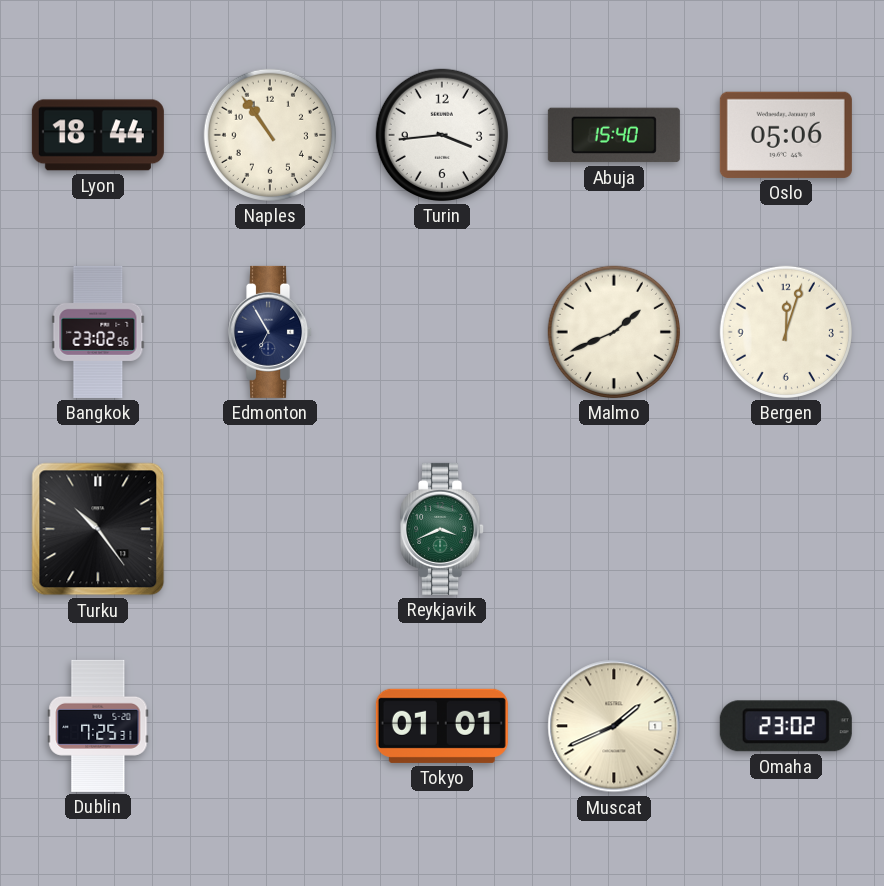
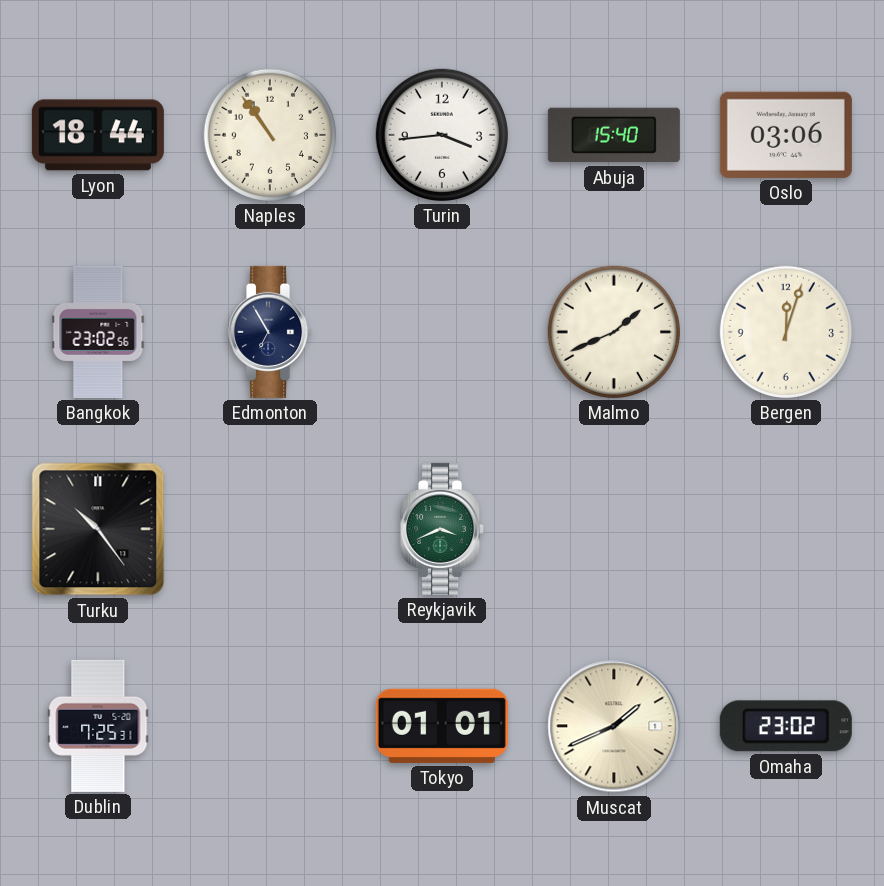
Oslo: 05:06 -> 03:06
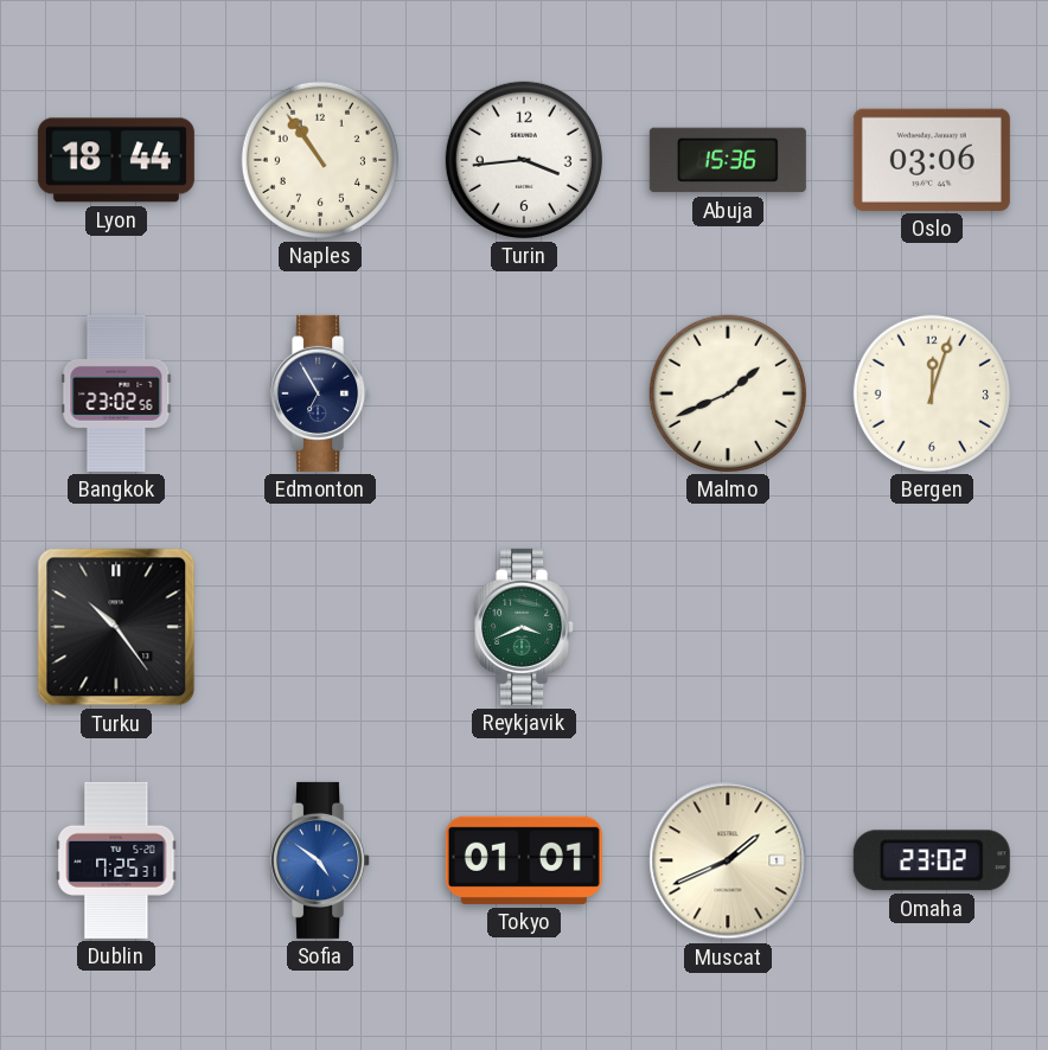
Abuja: 15:40 -> 15:36
Sofia: none -> 4:51
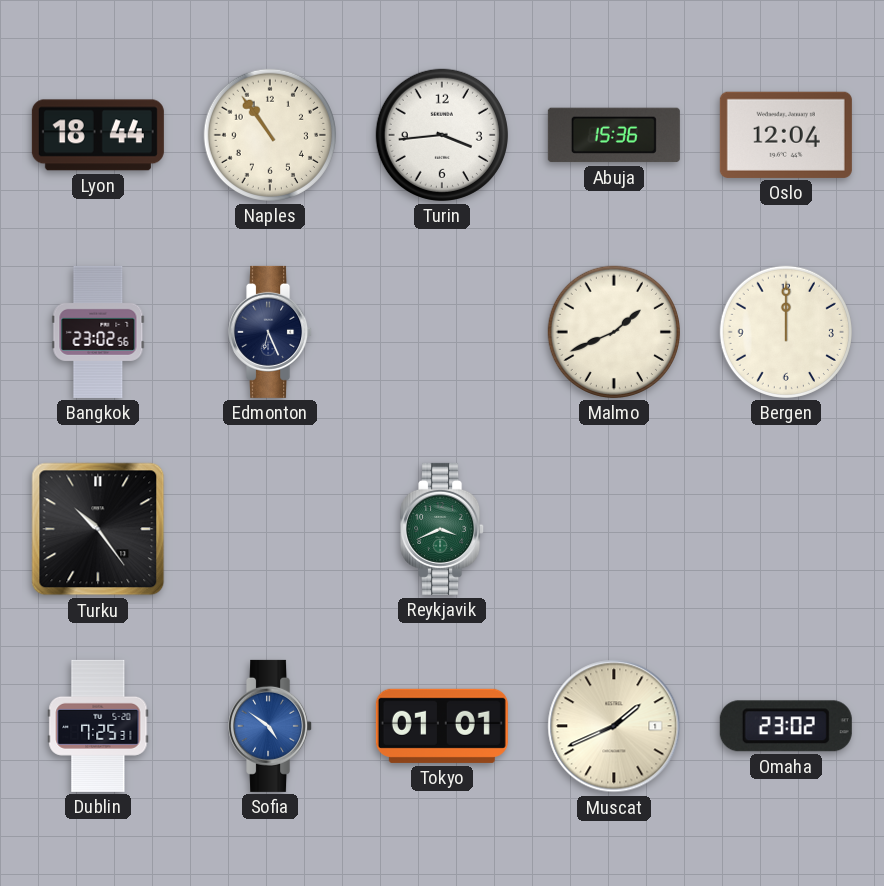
Oslo: 03:06 -> 12:04
Edmonton: 6:55 -> 6:26
Bergen: 12:03 -> 12:00
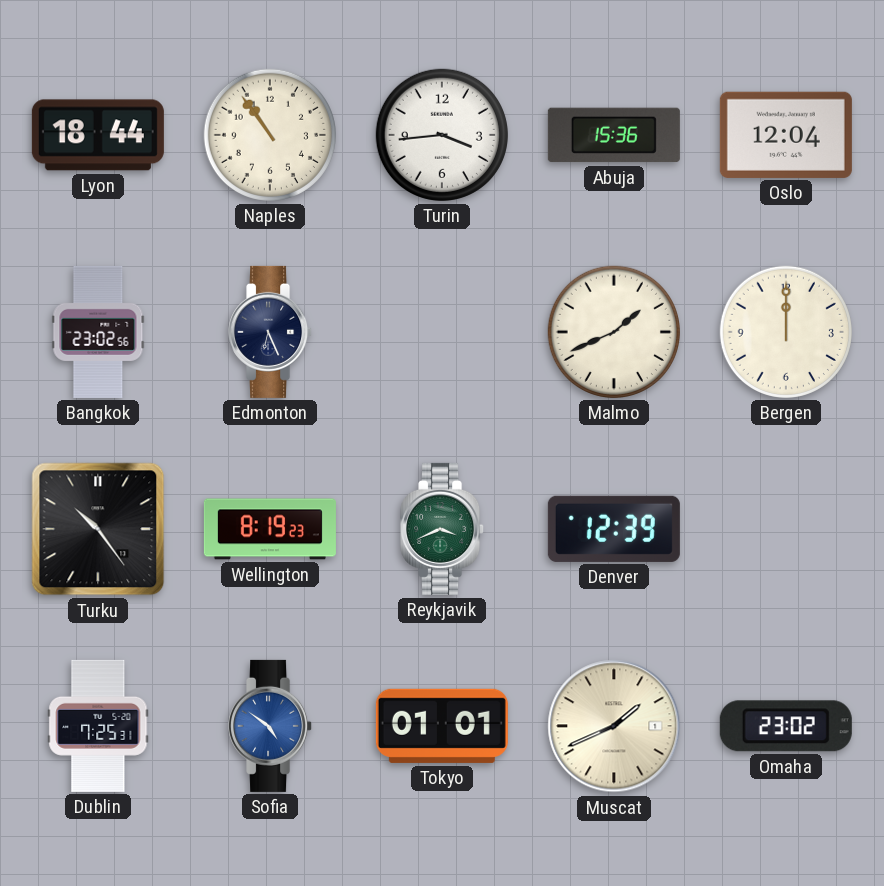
Wellington: none -> 8:19
Denver: none -> 12:39
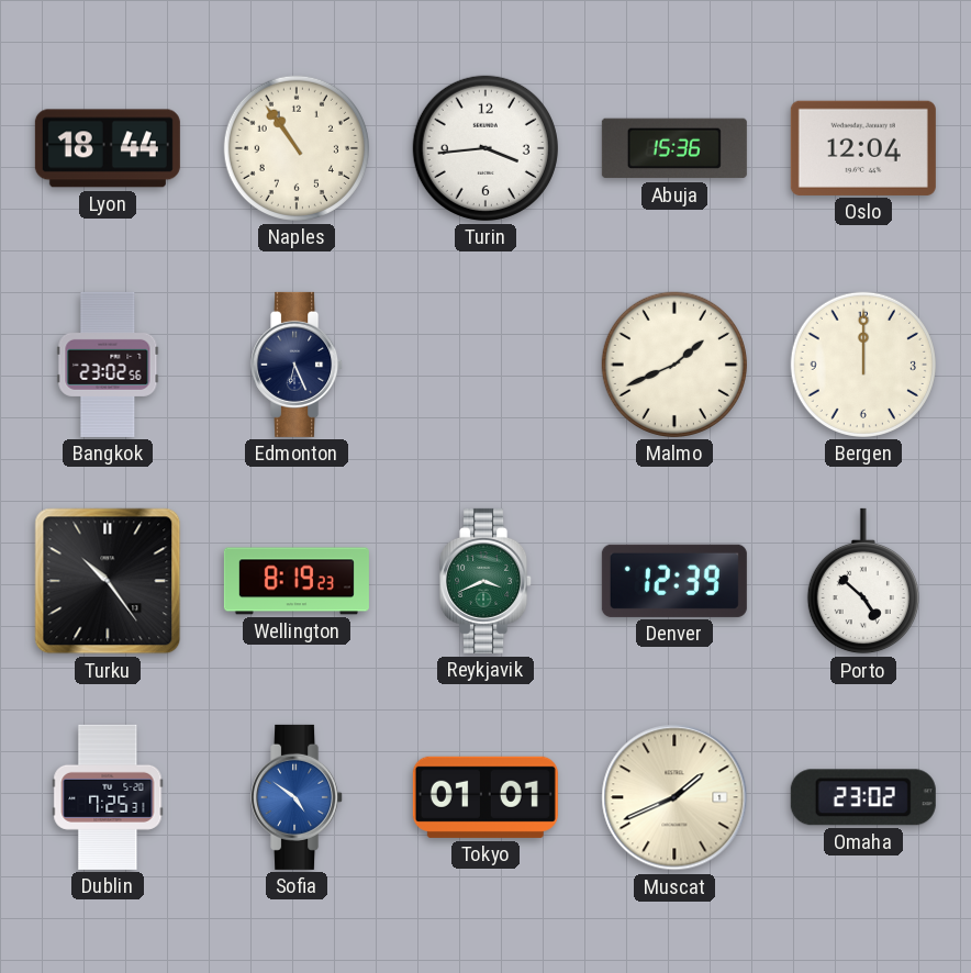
Porto: none -> 4:52
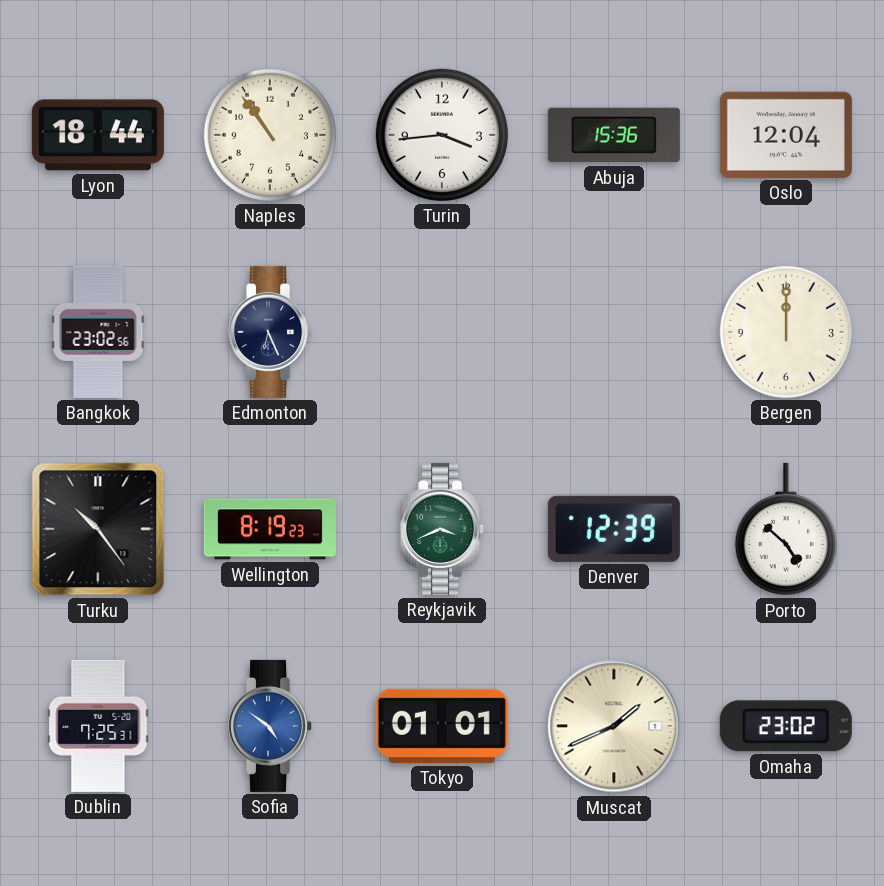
Malmo: 1:41 -> none
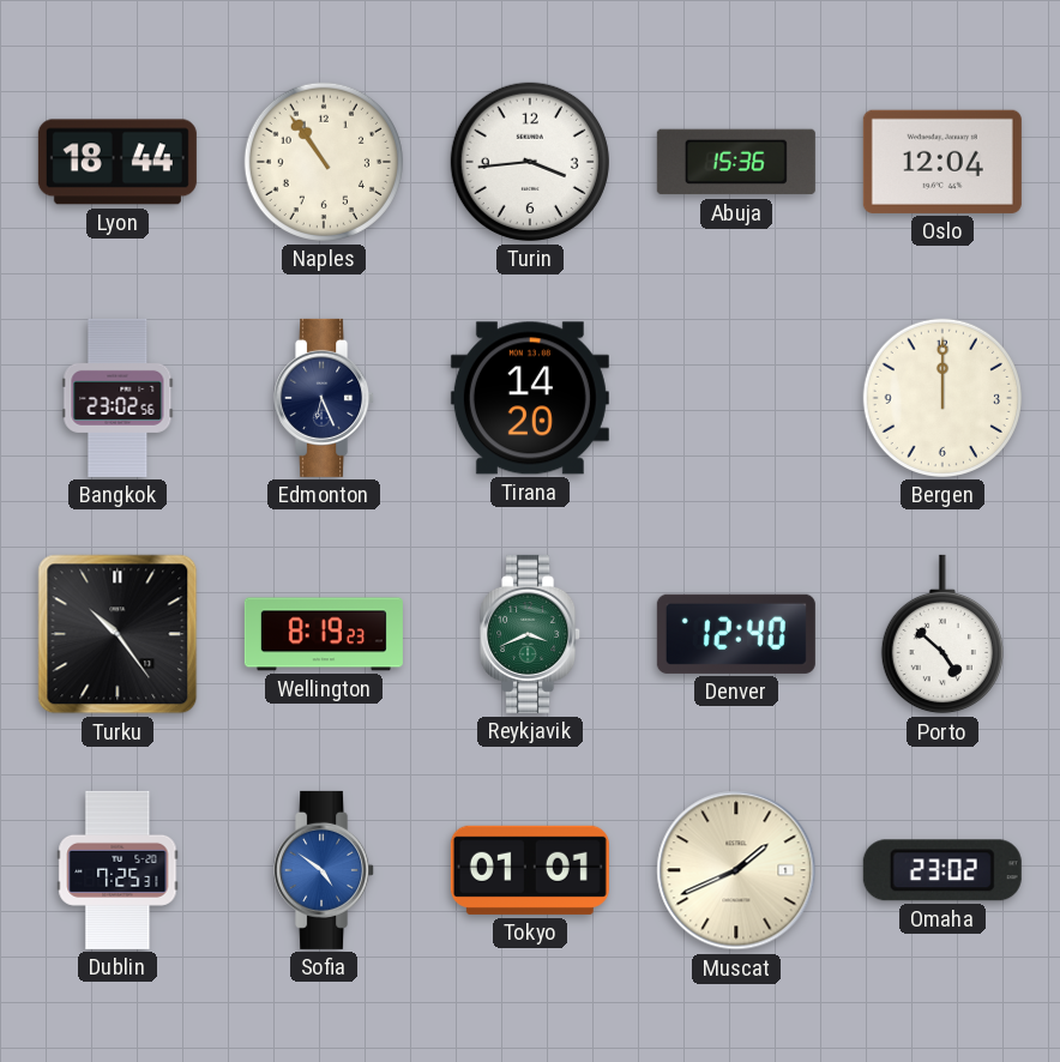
Tirana: none -> 14:20
Denver: 12:39 -> 12:40
